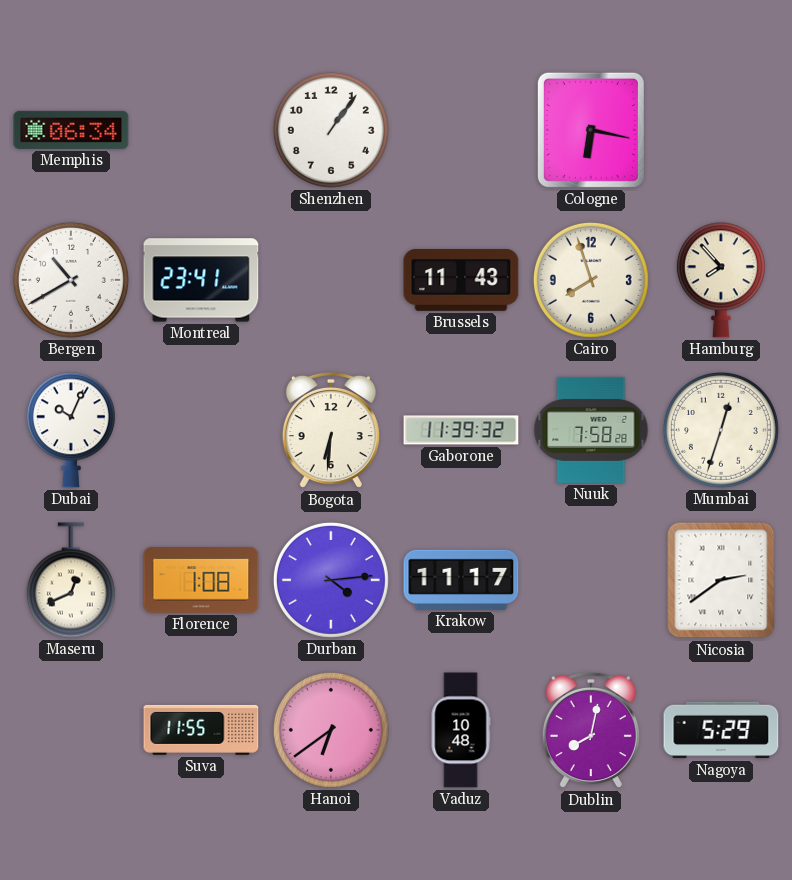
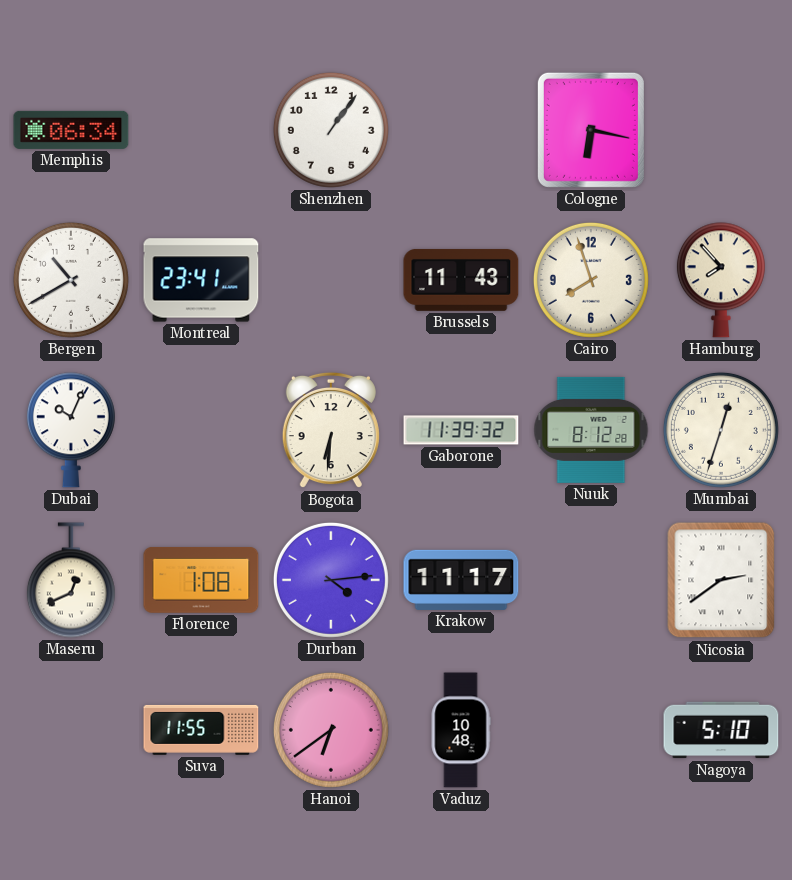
Nuuk: 7:58 -> 8:12
Dublin: 8:02 -> none
Nagoya: 5:29 -> 5:10
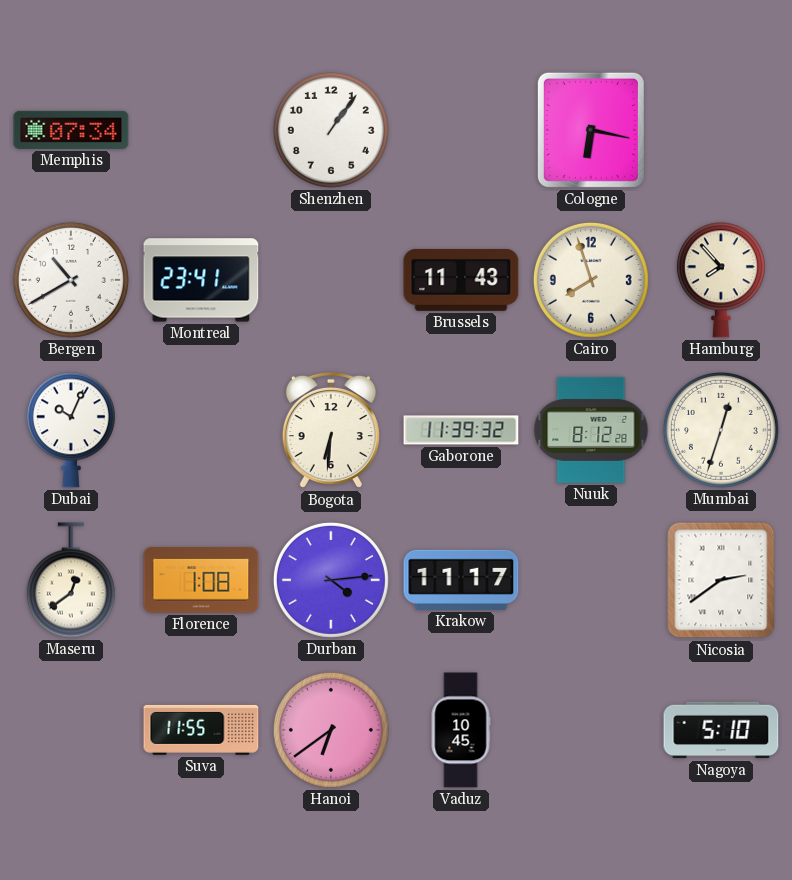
Memphis: 06:34 -> 07:34
Maseru: 12:41 -> 12:39
Vaduz: 10:48 -> 10:45
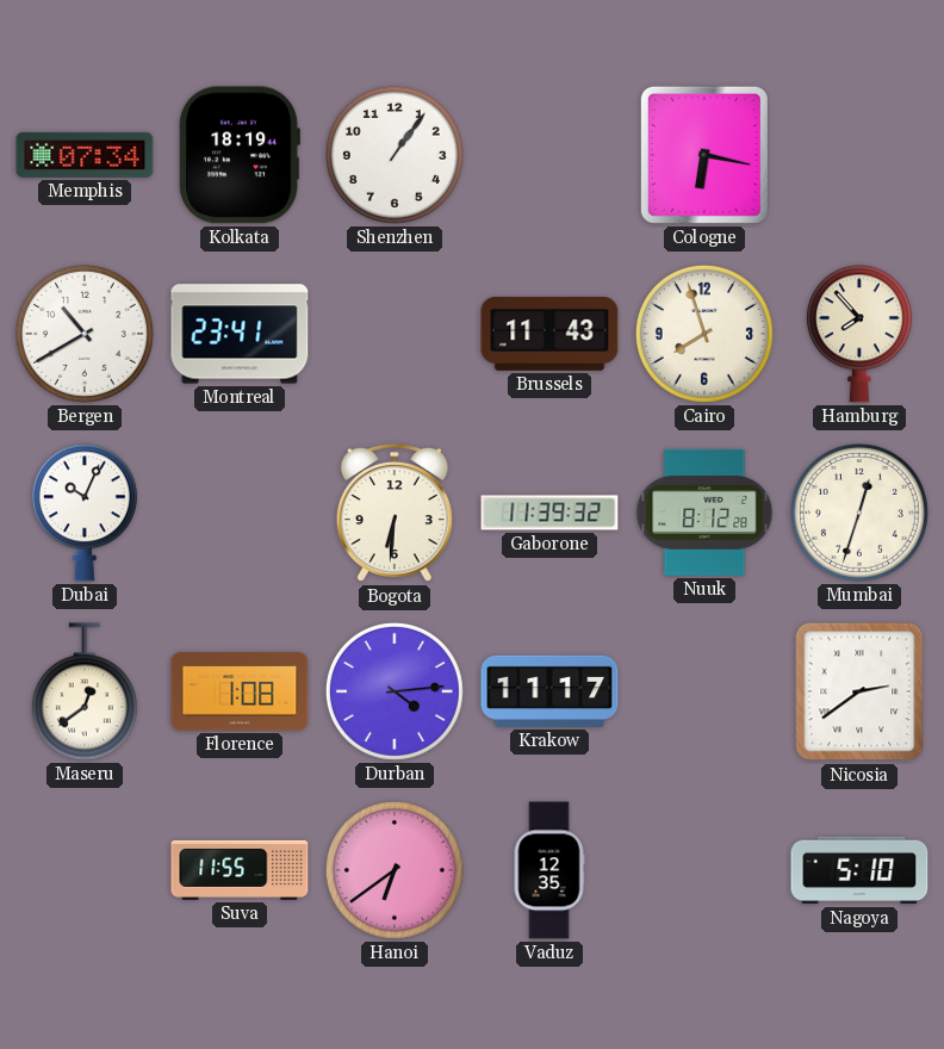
Kolkata: none -> 18:19
Vaduz: 10:45 -> 12:35
